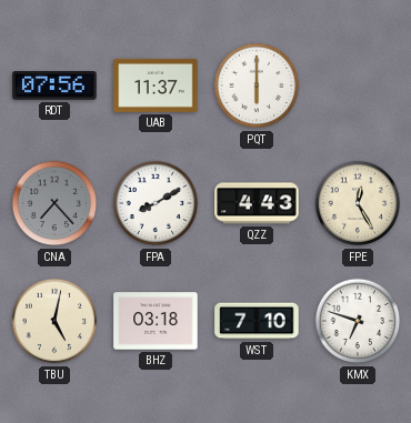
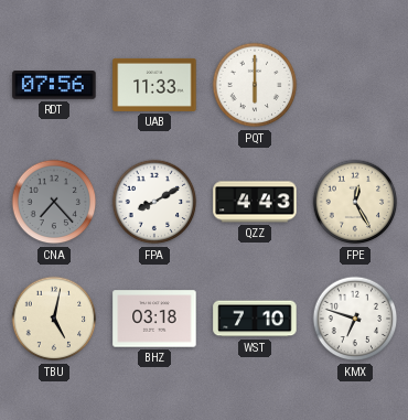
UAB: 11:37 -> 11:33
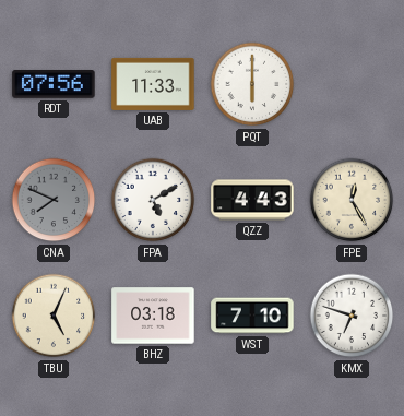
CNA: 7:23 -> 7:49
FPA: 8:10 -> 5:10
TBU: 5:02 -> 5:04
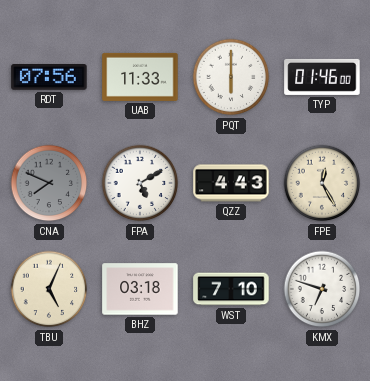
TYP: none -> 01:46
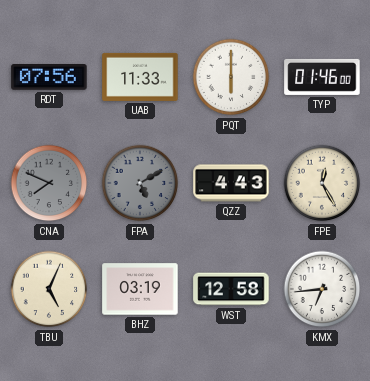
FPA dial: white -> grey
BHZ: 03:18 -> 03:19
WST: 7:10 -> 12:58
KMX: 6:48 -> 6:44
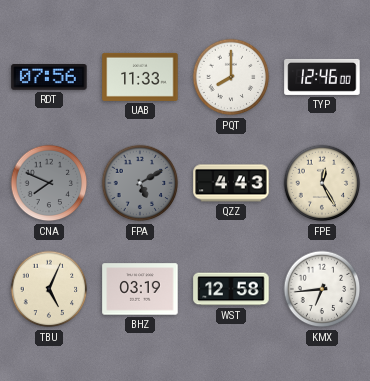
PQT: 6:00 -> 8:00
TYP: 01:46 -> 12:46
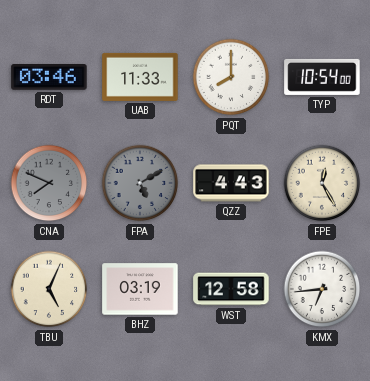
RDT: 07:56 -> 03:46
TYP: 12:46 -> 10:54
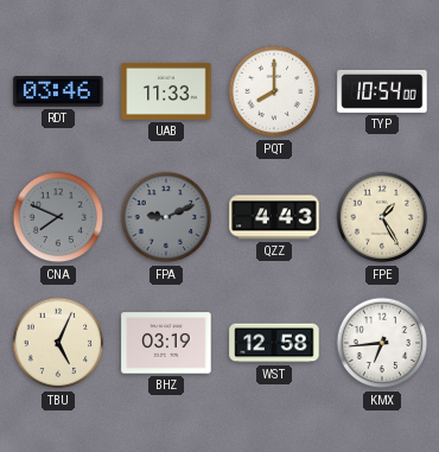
FPA: 5:10 -> 9:11
FPE: 12:25 -> 1:25
